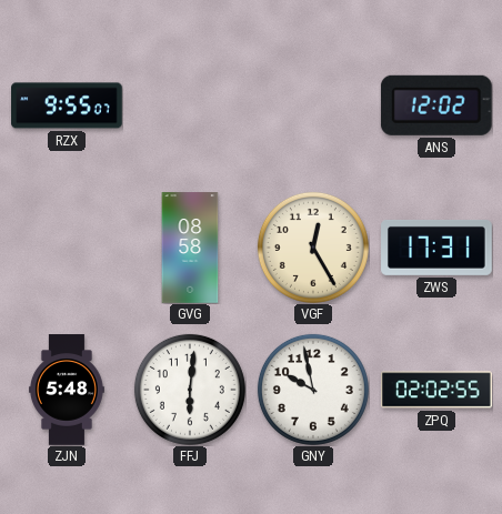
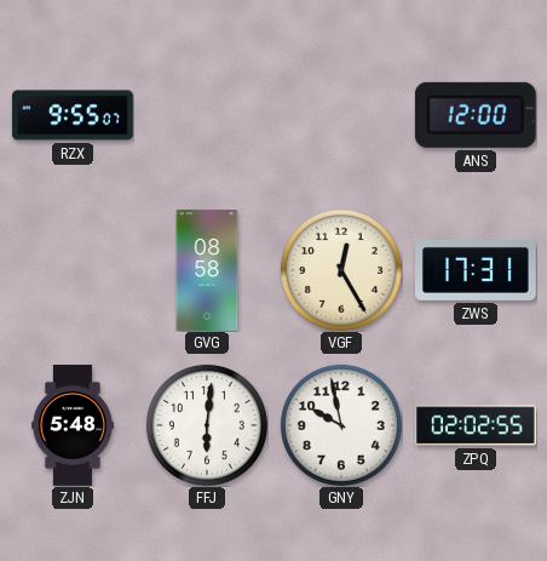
ANS: 12:02 -> 12:00
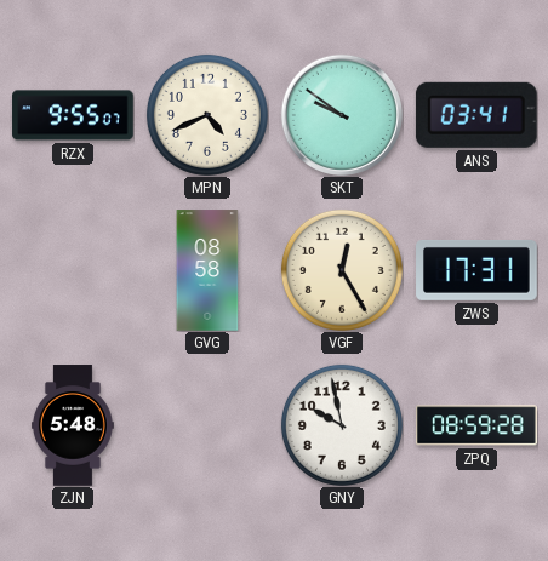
MPN: none -> 4:41
SKT: none -> 9:51
ANS: 12:00 -> 03:41
FFJ: 6:01 -> none
ZPQ: 02:02 -> 08:59
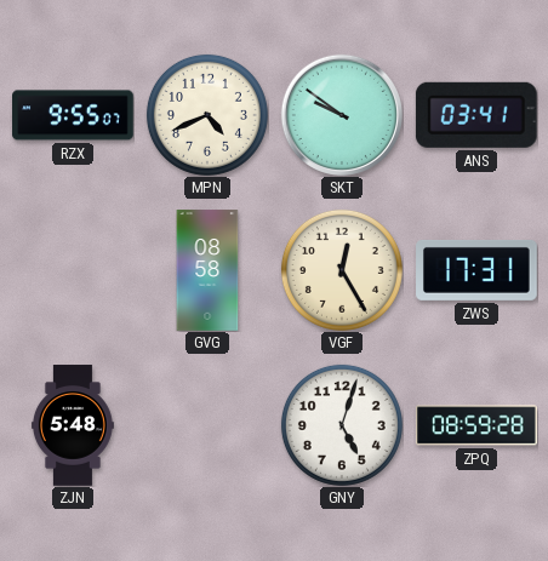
GNY: 9:58 -> 5:03
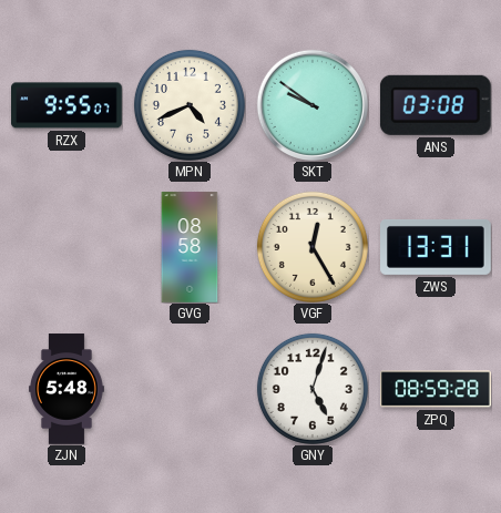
ANS: 03:41 -> 03:08
ZWS: 17:31 -> 13:31
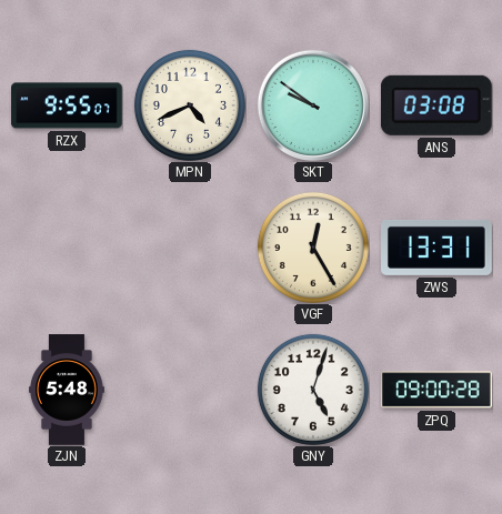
GVG: 08:58 -> none
ZPQ: 08:59 -> 09:00
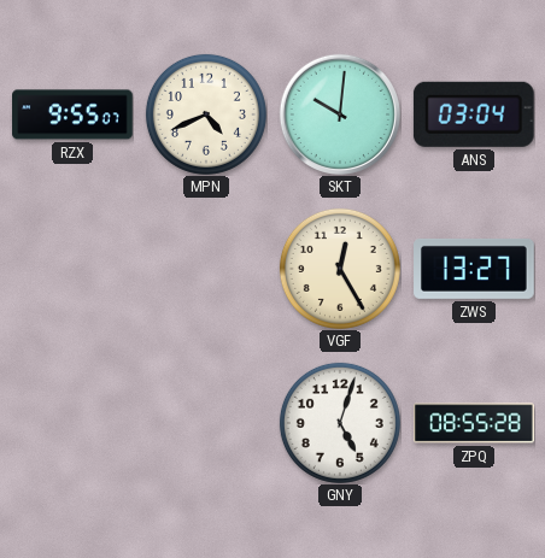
SKT: 9:51 -> 10:01
ANS: 03:08 -> 03:04
ZWS: 13:31 -> 13:27
ZJN: 5:48 -> none
ZPQ: 09:00 -> 08:55
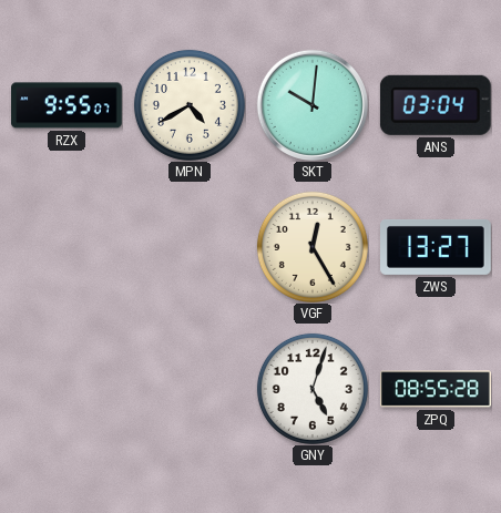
MPN: 4:41 -> 4:40
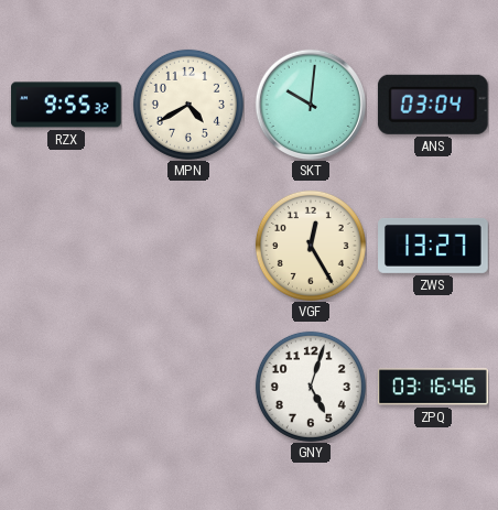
RZX: 9:55:07 -> 9:55:32
ZPQ: 08:55 -> 03:16
